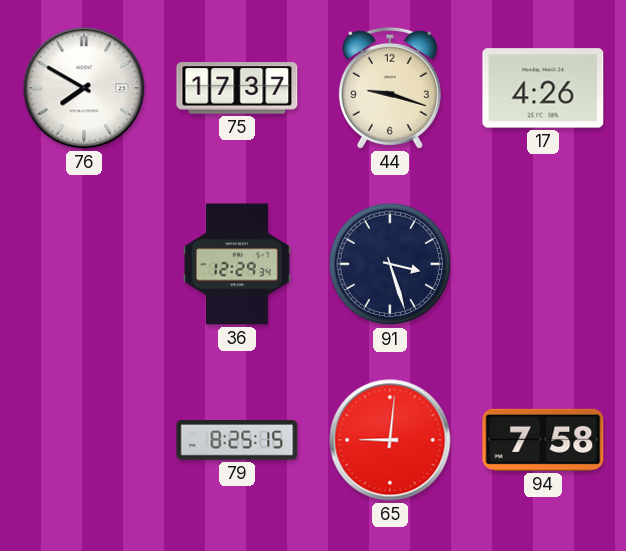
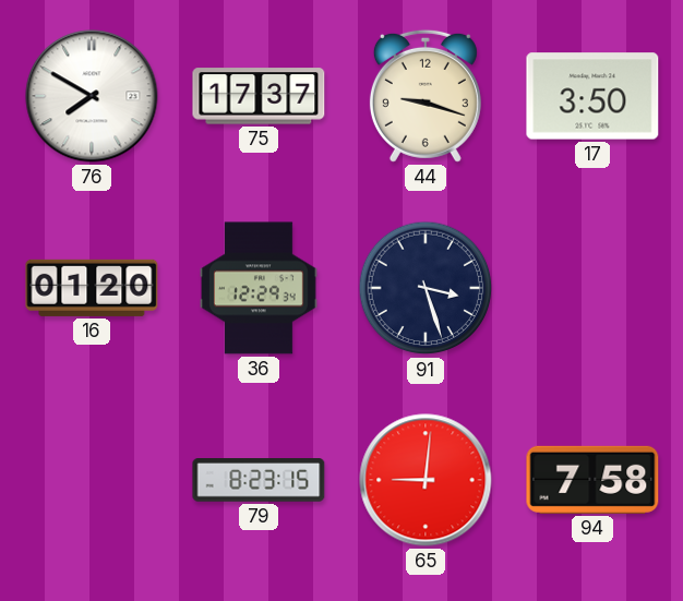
17: 4:26 -> 3:50
16: none -> 01:20
79: 8:25 -> 8:23
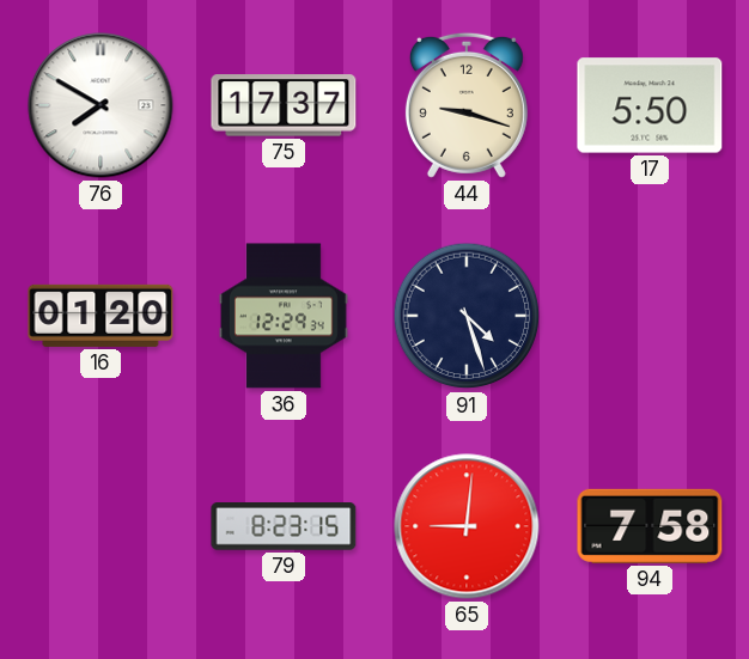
17: 3:50 -> 5:50
91: 3:27 -> 4:27
